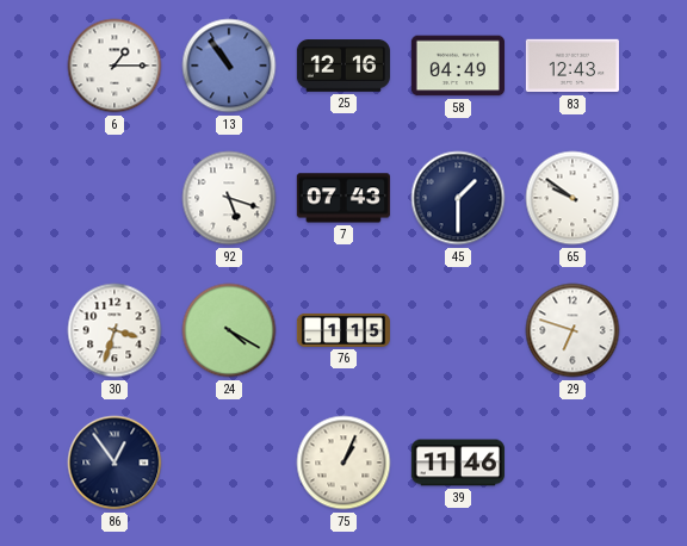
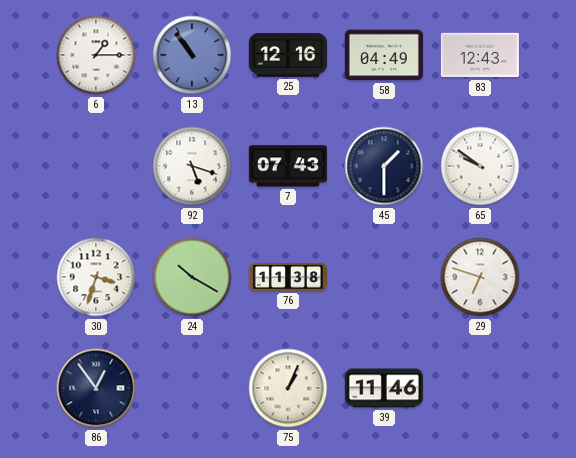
24: 4:20 -> 10:20
76: 1:15 -> 11:38
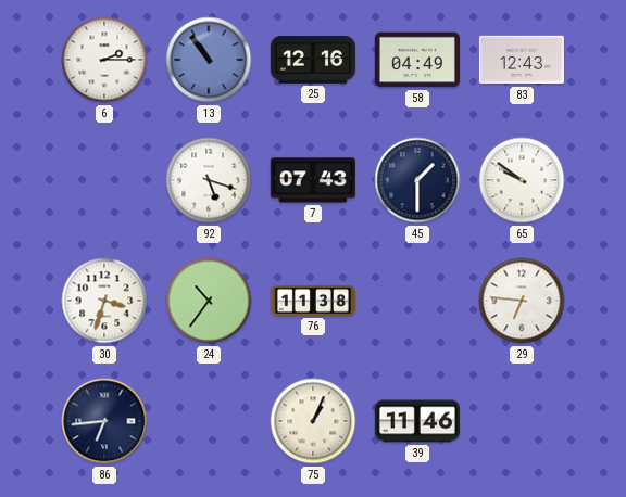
6: 1:15 -> 2:15
24: 10:20 -> 10:36
29: 6:48 -> 6:46
86: 12:54 -> 6:44
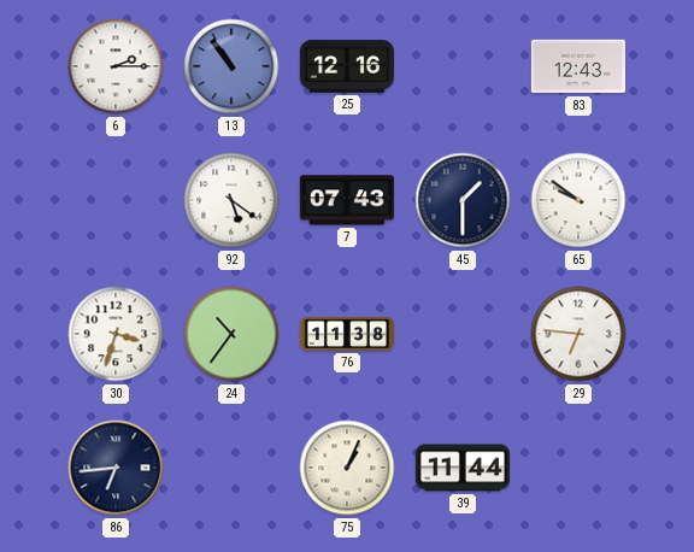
58: 04:49 -> none
92: 5:18 -> 5:21
39: 11:46 -> 11:44
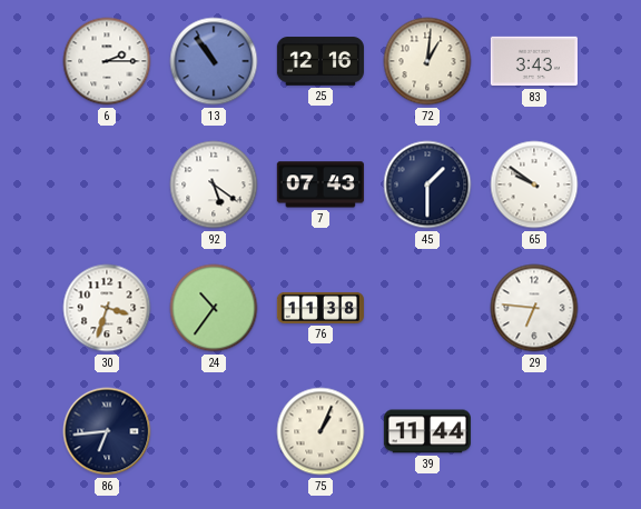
72: none -> 1:01
83: 12:43 -> 3:43
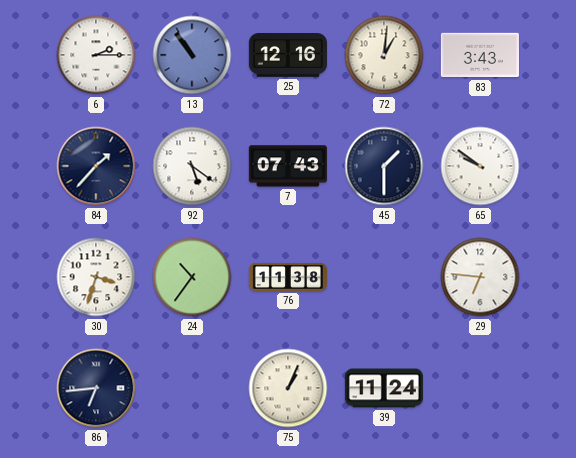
84: none -> 1:37
39: 11:44 -> 11:24
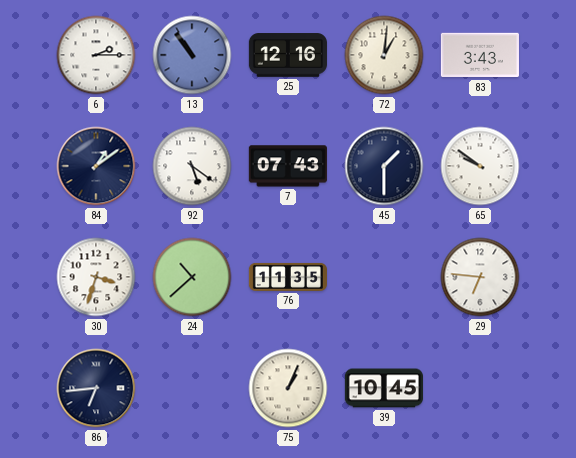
84: 1:37 -> 1:09
24: 10:36 -> 10:38
76: 11:38 -> 11:35
39: 11:24 -> 10:45
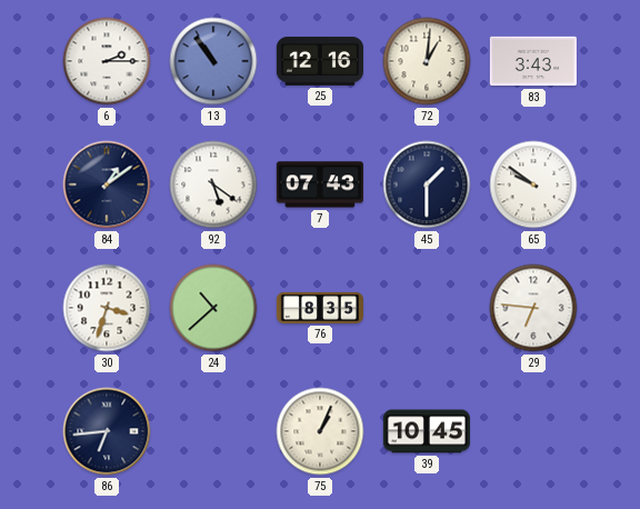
76: 11:35 -> 8:35
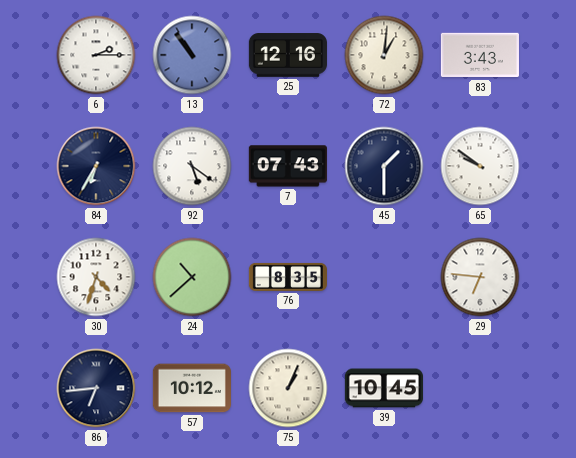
84: 1:09 -> 6:35
30: 3:33 -> 4:33
57: none -> 10:12
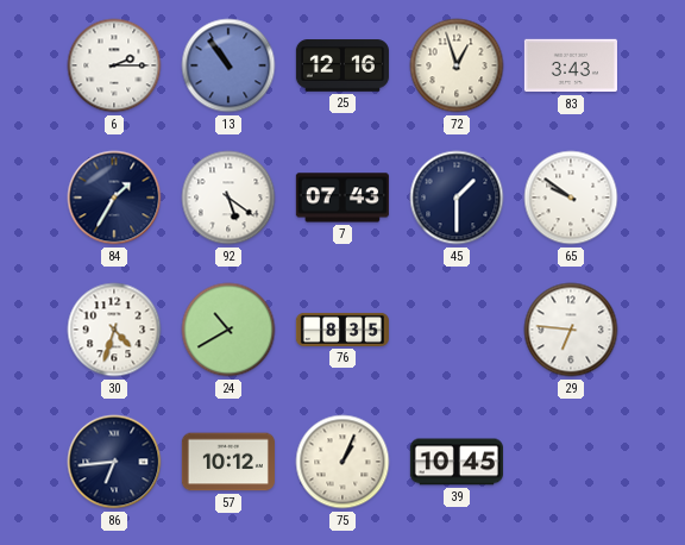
72: 1:01 -> 12:57
84: 6:35 -> 1:35
24: 10:38 -> 10:40
